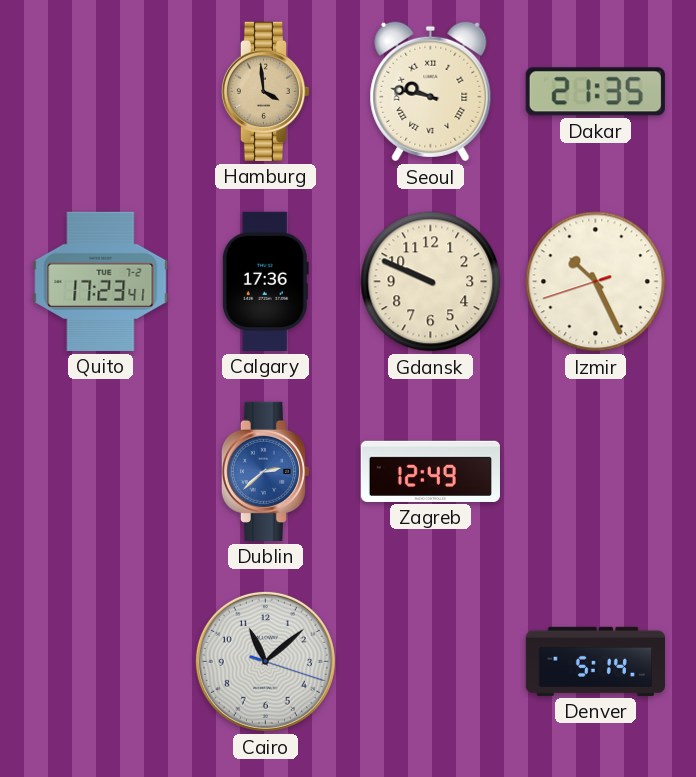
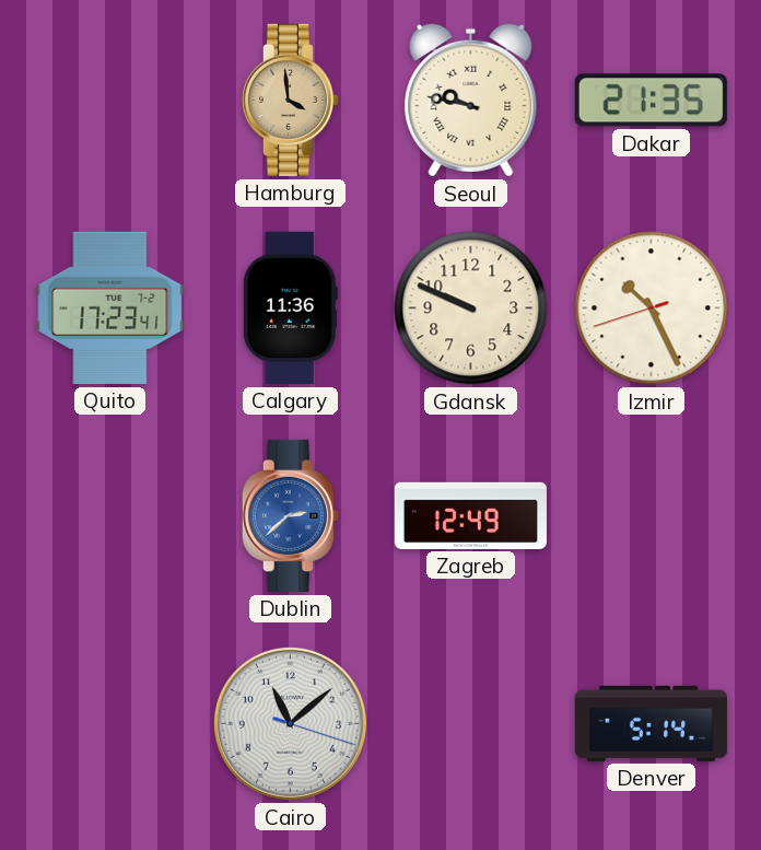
Calgary: 17:36 -> 11:36
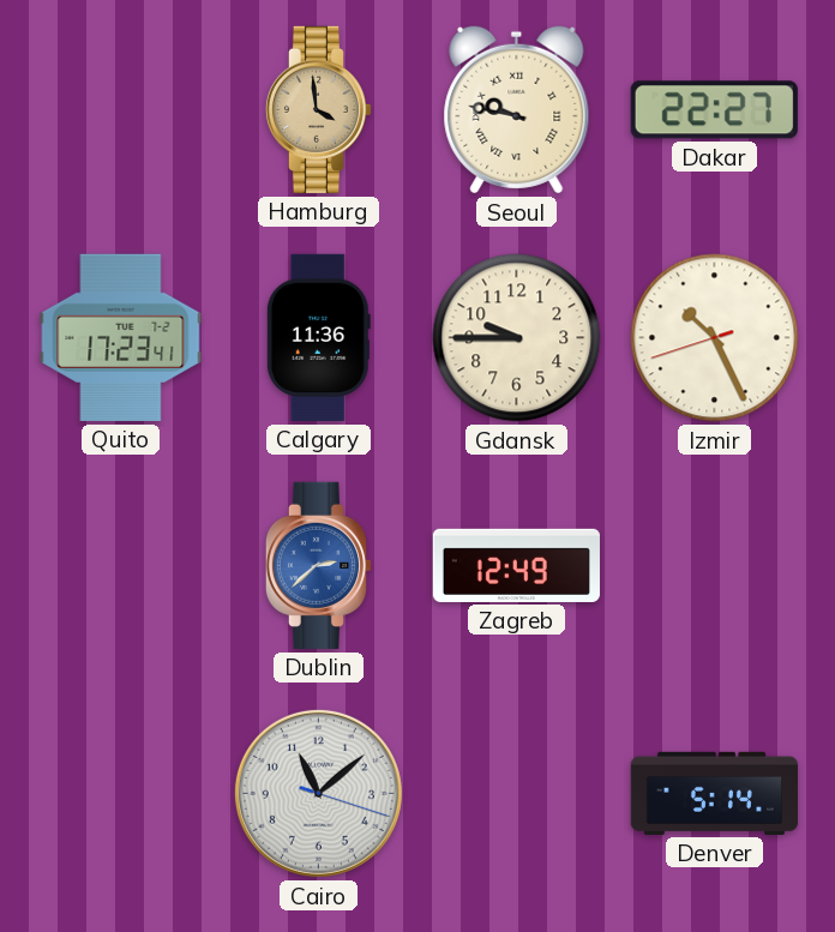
Dakar: 21:35 -> 22:27
Gdansk: 9:49 -> 9:45
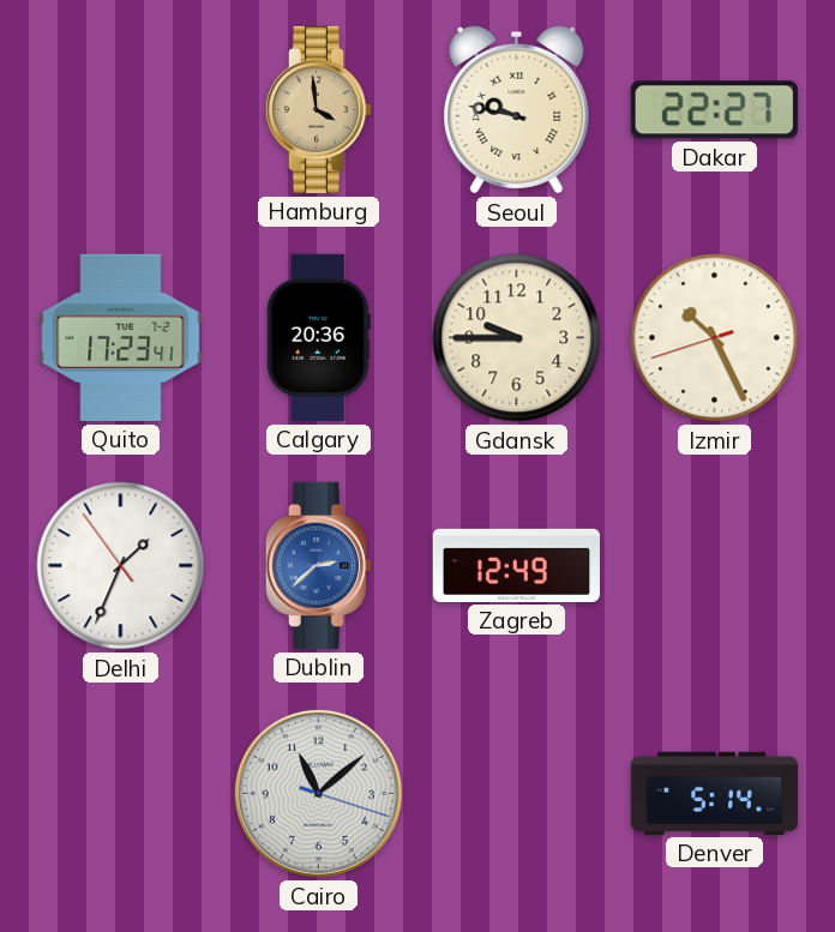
Calgary: 11:36 -> 20:36
Delhi: none -> 1:33
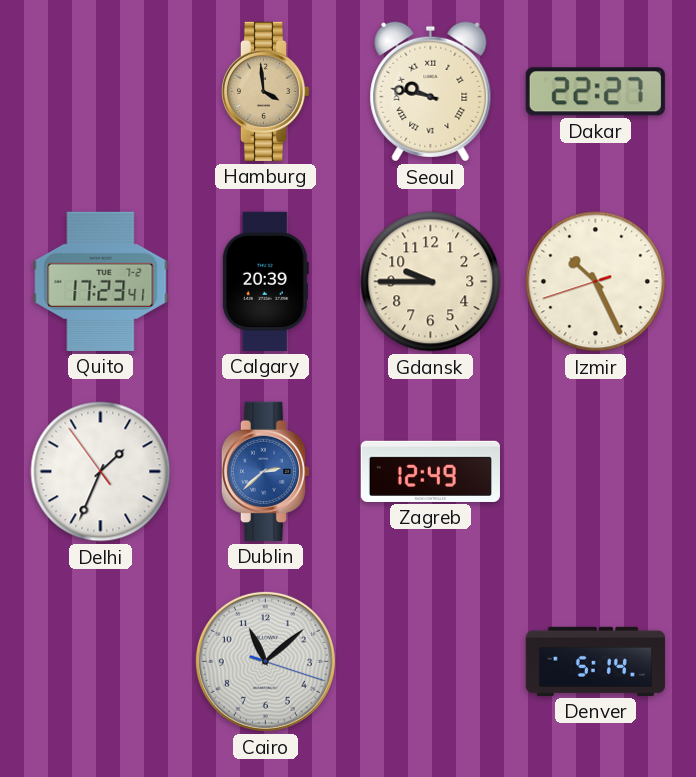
Calgary: 20:36 -> 20:39
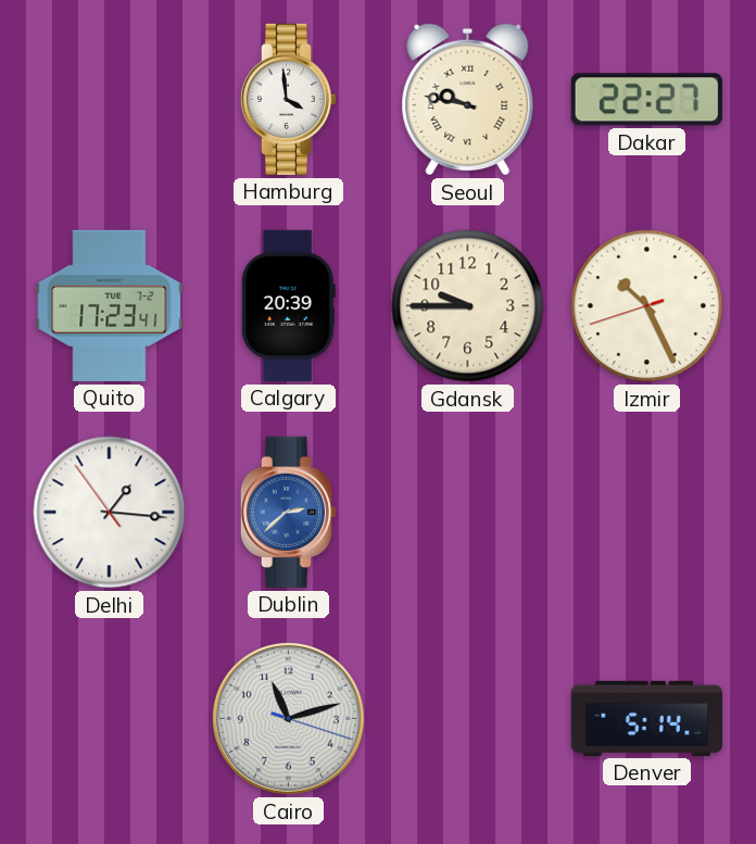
Hamburg dial: champagne -> white
Delhi: 1:33 -> 1:15
Zagreb: 12:49 -> none
Cairo: 11:08 -> 11:12
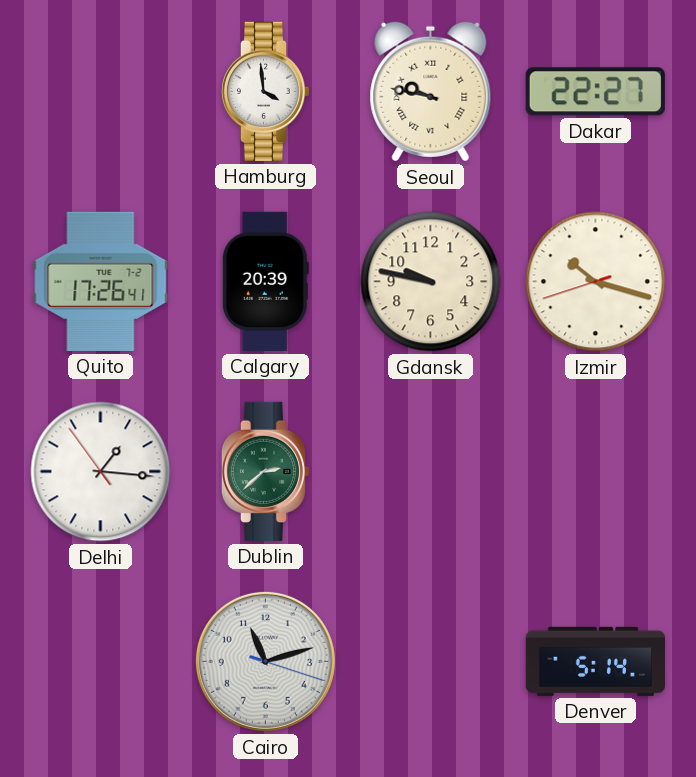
Quito: 17:23 -> 17:26
Gdansk: 9:45 -> 9:47
Izmir: 10:25 -> 10:17
Dublin dial: blue -> green
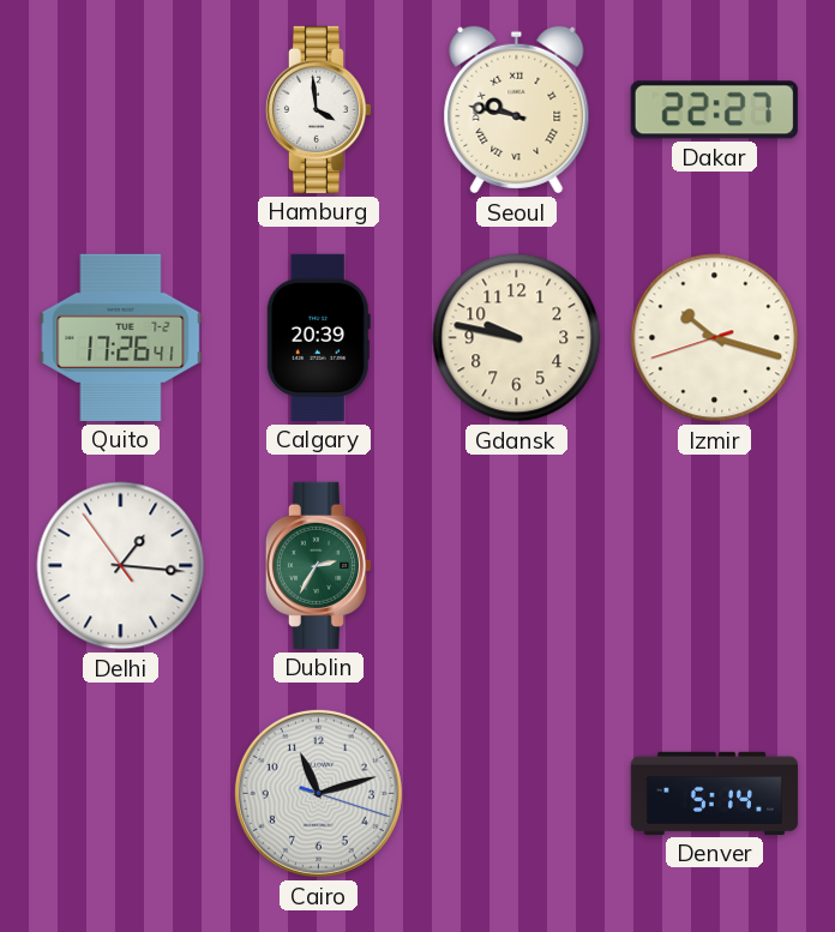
Dublin: 2:38 -> 2:35
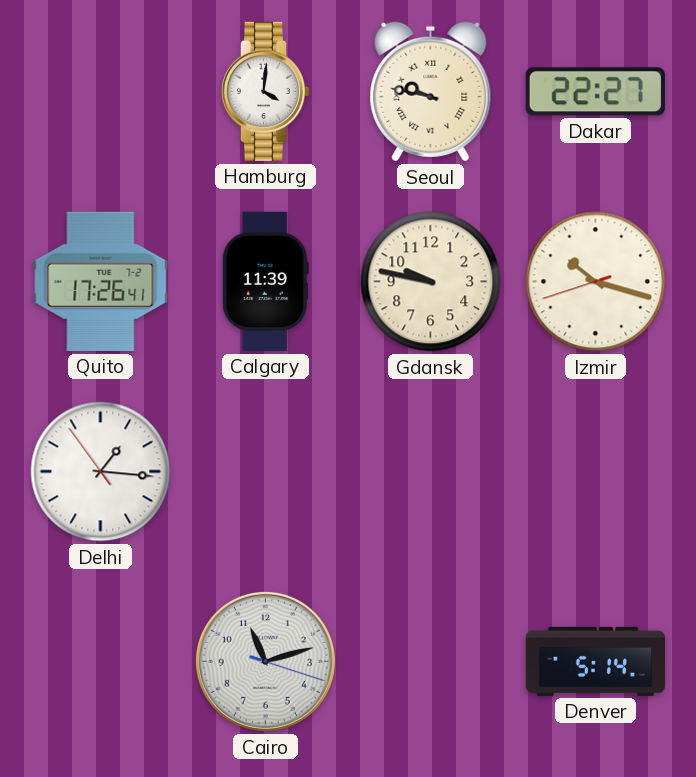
Hamburg: 3:59 -> 4:01
Calgary: 20:39 -> 11:39
Dublin: 2:35 -> none
